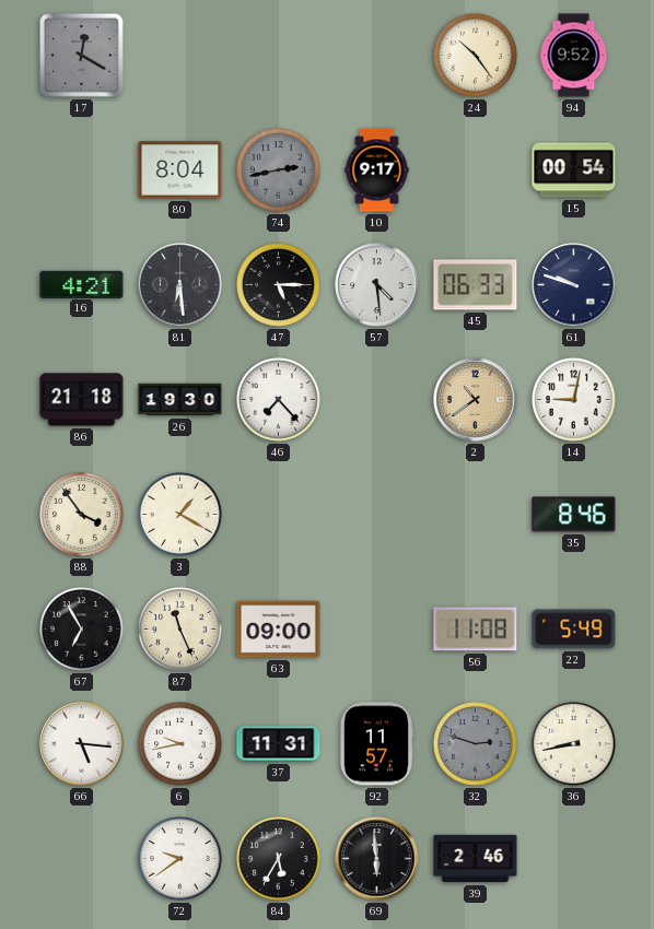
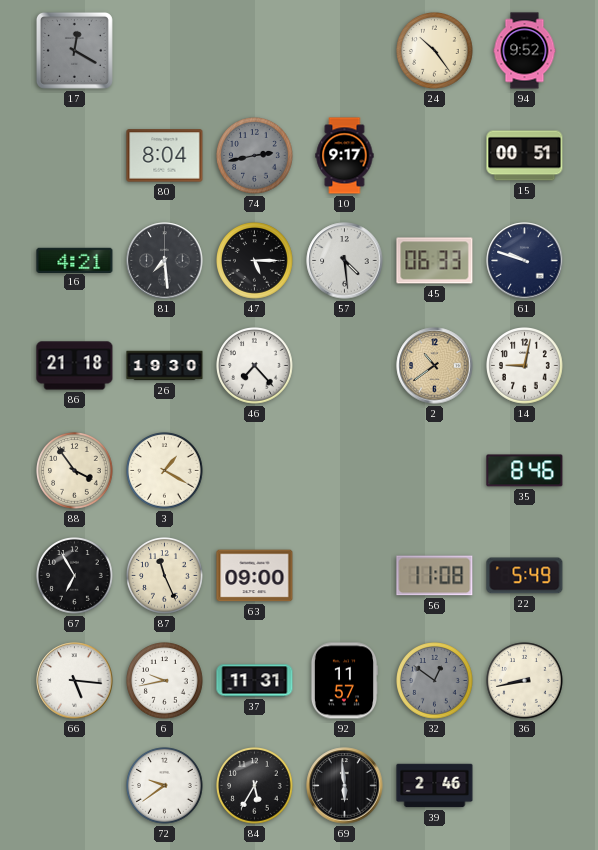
15: 00:54 -> 00:51
81: 6:29 -> 7:29
32: 2:48 -> 12:51
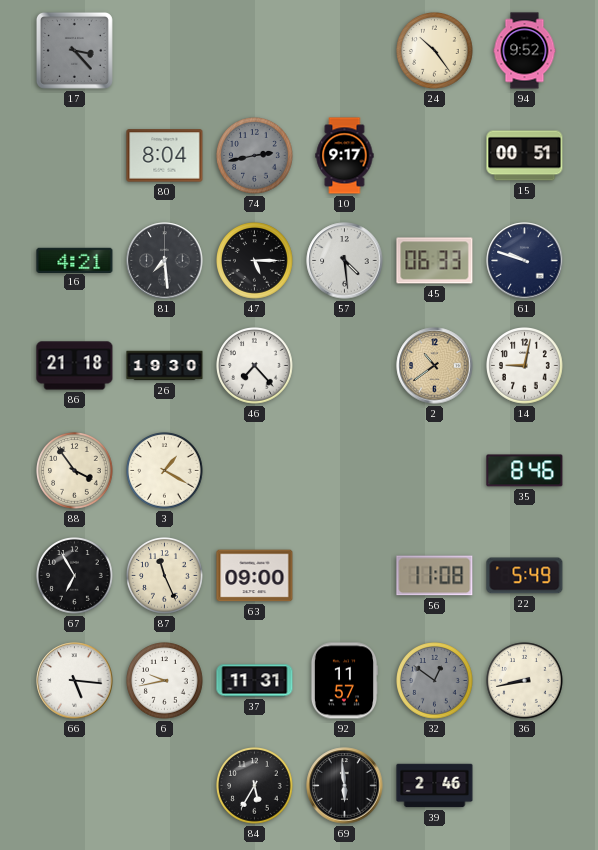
17: 12:20 -> 3:23
72: 9:39 -> none
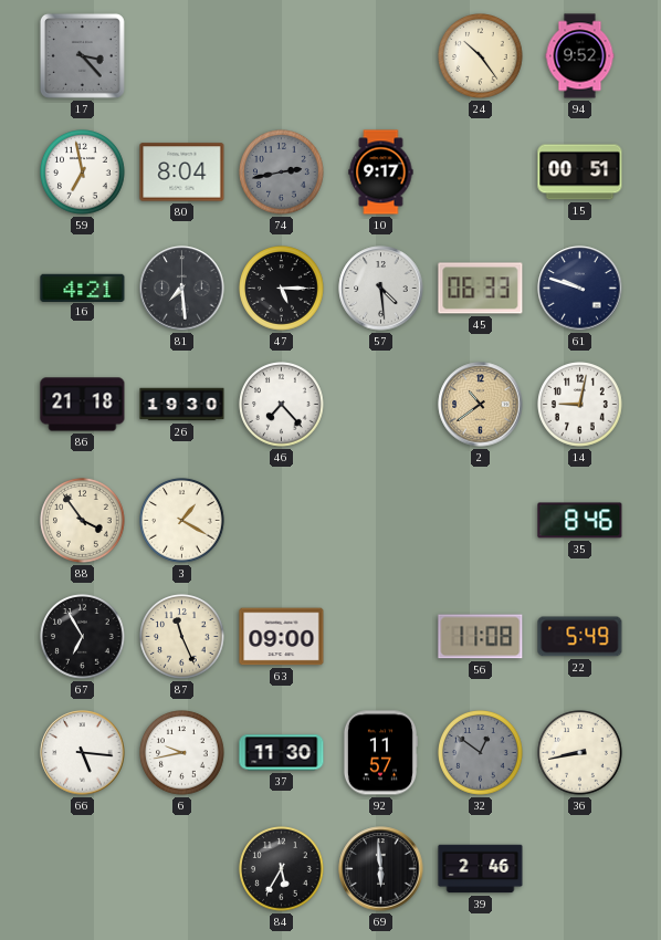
59: none -> 6:58
37: 11:31 -> 11:30
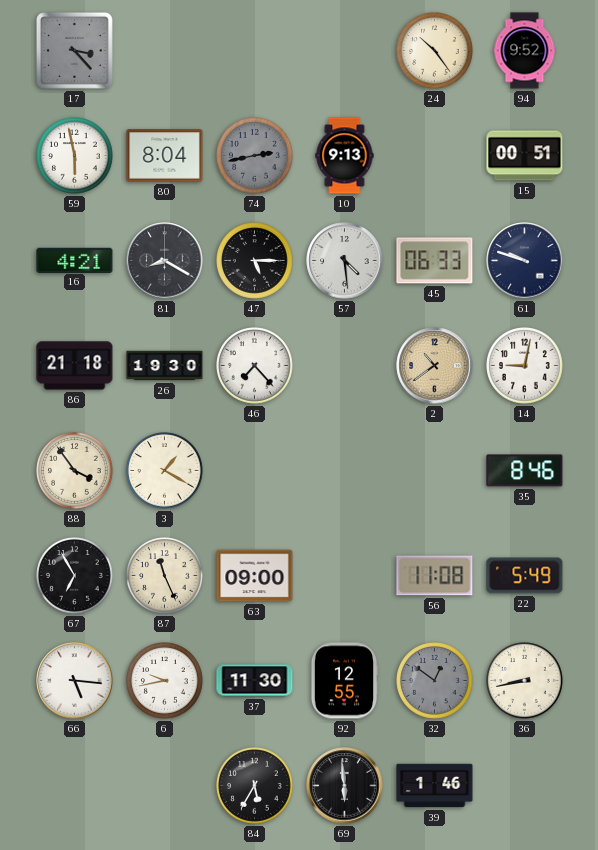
59: 6:58 -> 5:58
10: 9:17 -> 9:13
81: 7:29 -> 8:20
92: 11:57 -> 12:55
39: 2:46 -> 1:46
